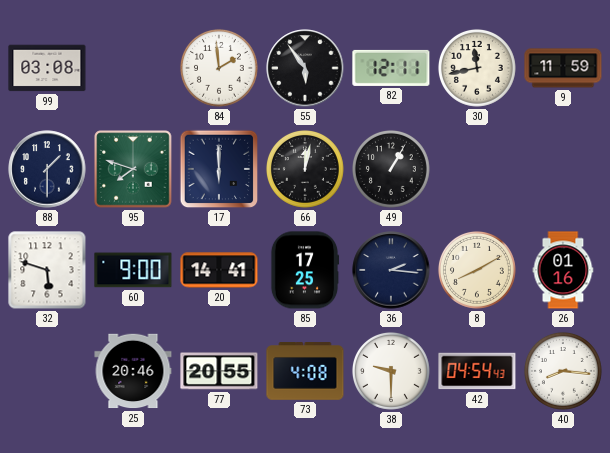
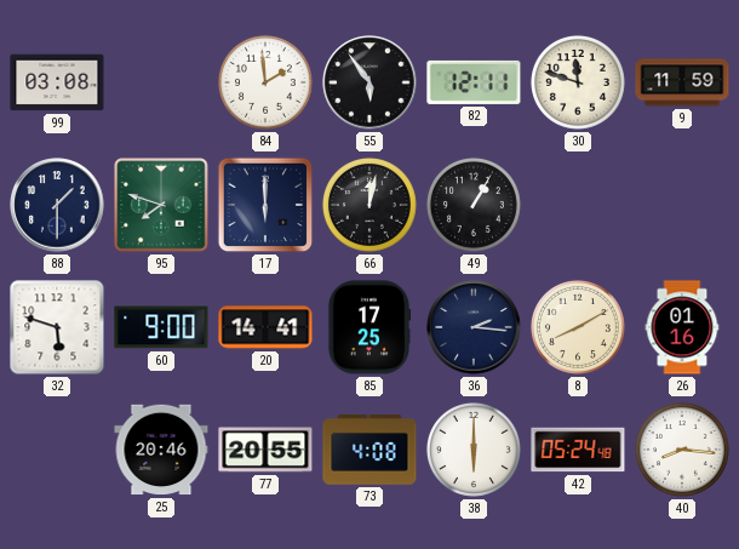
30: 11:43 -> 11:48
38: 9:30 -> 6:00
42: 04:54 -> 05:24
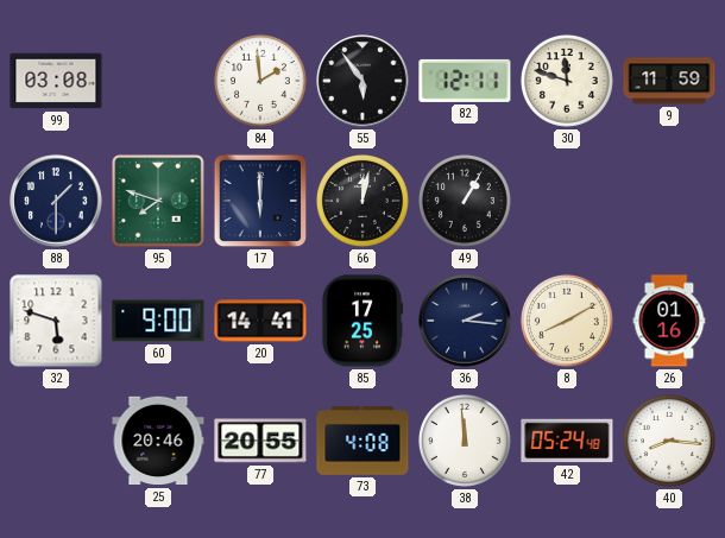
38: 6:00 -> 11:59
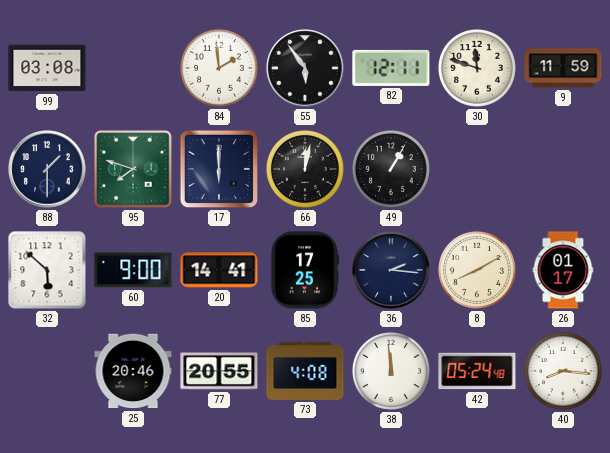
32: 5:48 -> 5:52
26: 01:16 -> 01:17
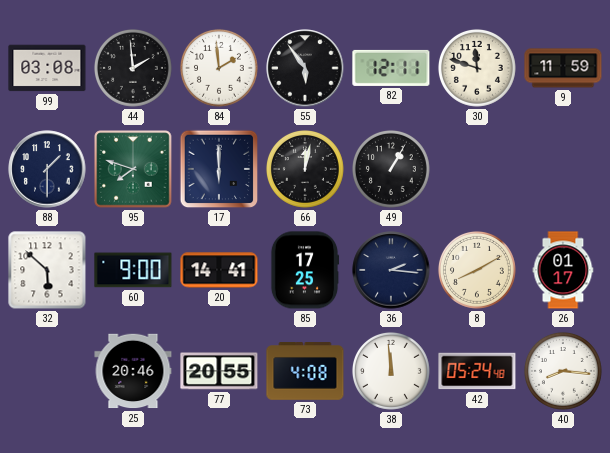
44: none -> 1:59
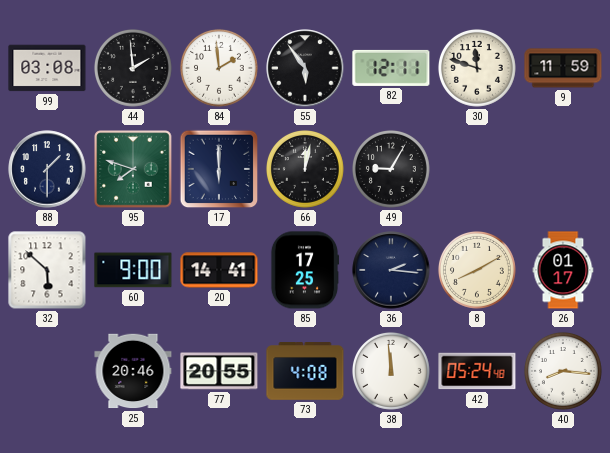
49: 1:05 -> 9:05
